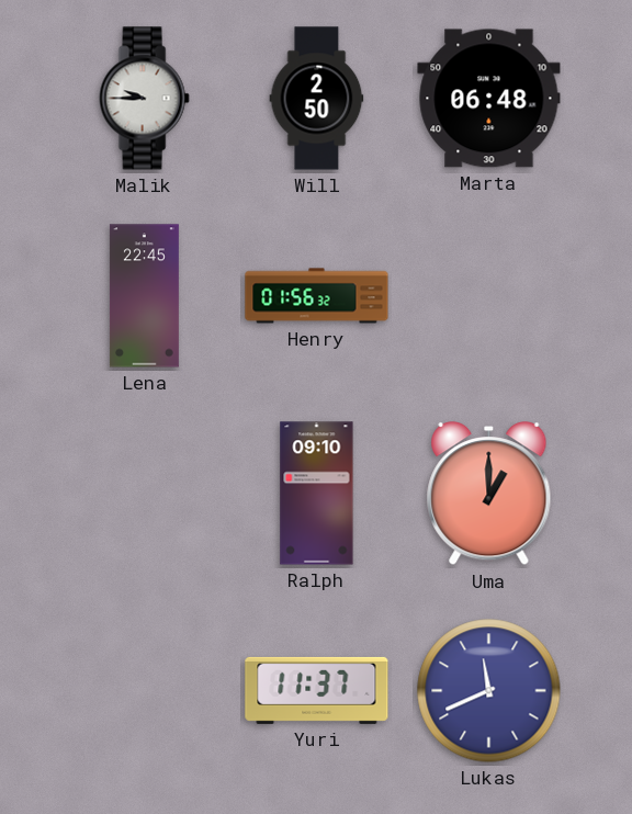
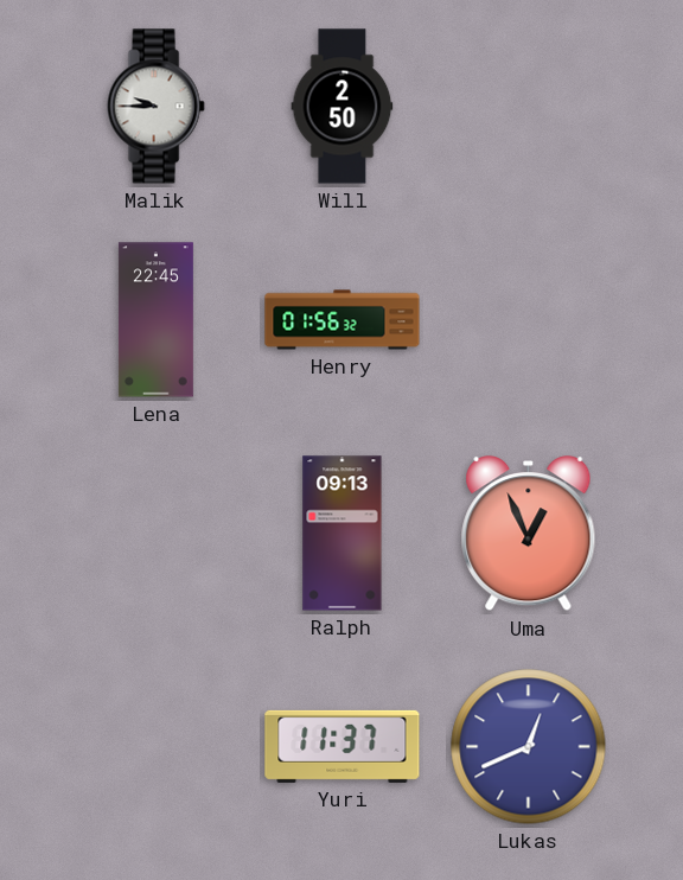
Marta: 06:48 -> none
Ralph: 09:10 -> 09:13
Uma: 1:00 -> 12:56
Lukas: 11:41 -> 12:41
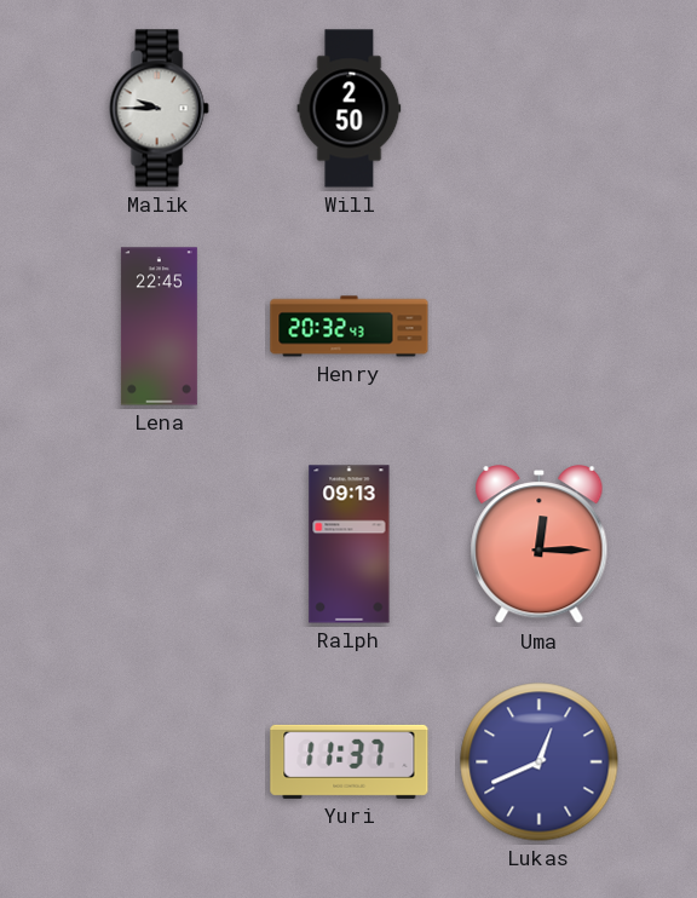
Henry: 01:56 -> 20:32
Uma: 12:56 -> 12:15
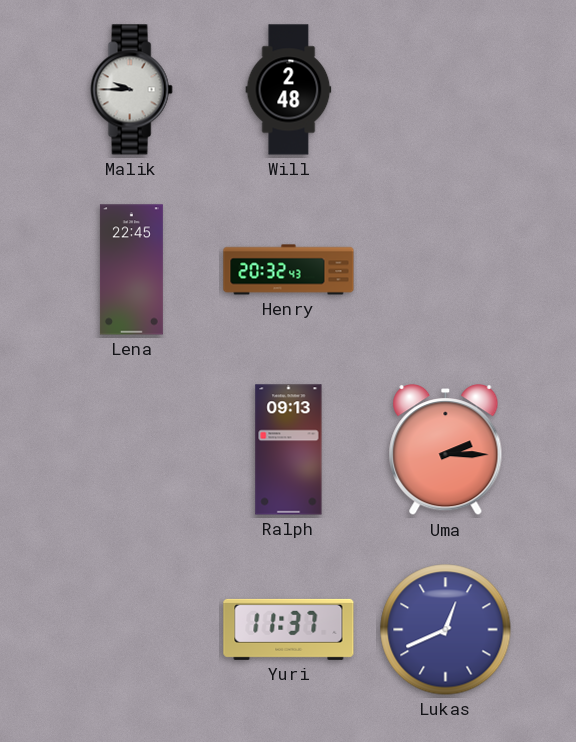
Will: 2:50 -> 2:48
Uma: 12:15 -> 2:15
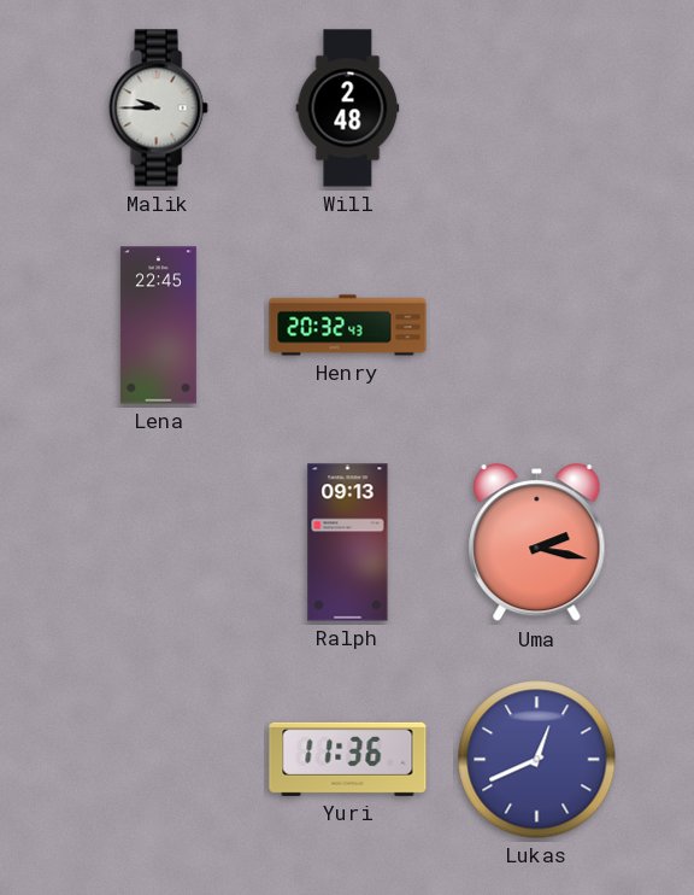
Uma: 2:15 -> 2:17
Yuri: 11:37 -> 11:36
